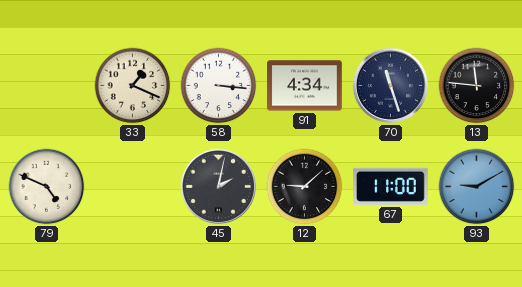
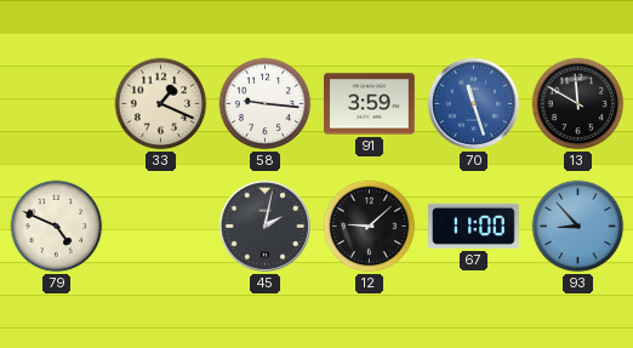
58: 3:16 -> 9:16
91: 4:34 -> 3:59
70 dial: navy -> blue
13: 11:46 -> 11:50
93: 9:10 -> 8:53
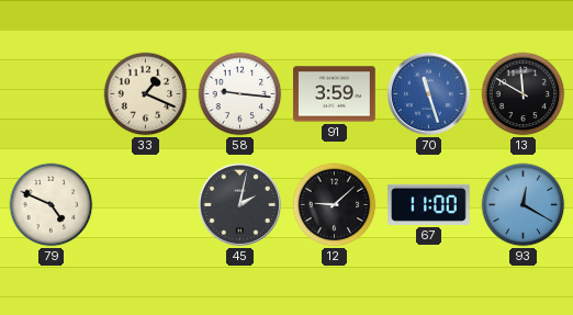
93: 8:53 -> 12:20
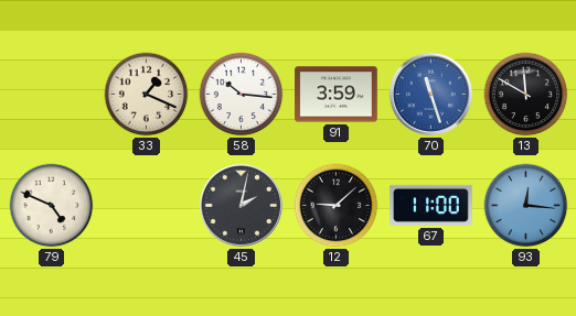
58: 9:16 -> 10:16
93: 12:20 -> 12:16
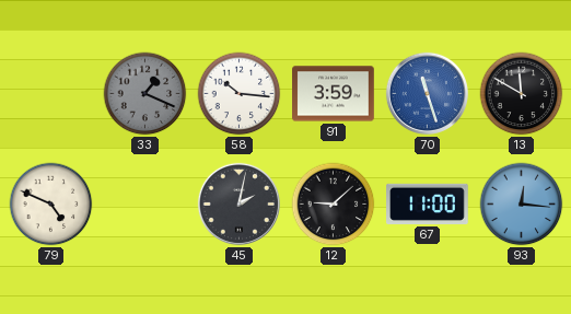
33 dial: cream -> grey
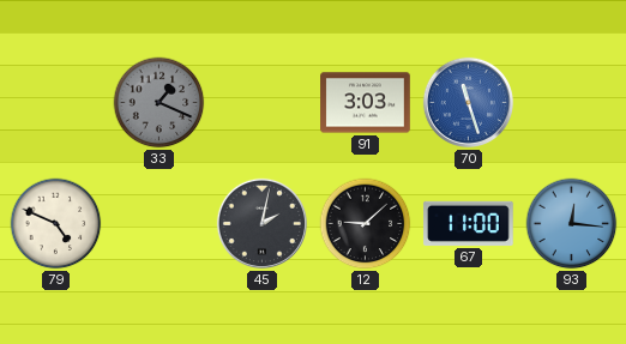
58: 10:16 -> none
91: 3:59 -> 3:03
13: 11:50 -> none
